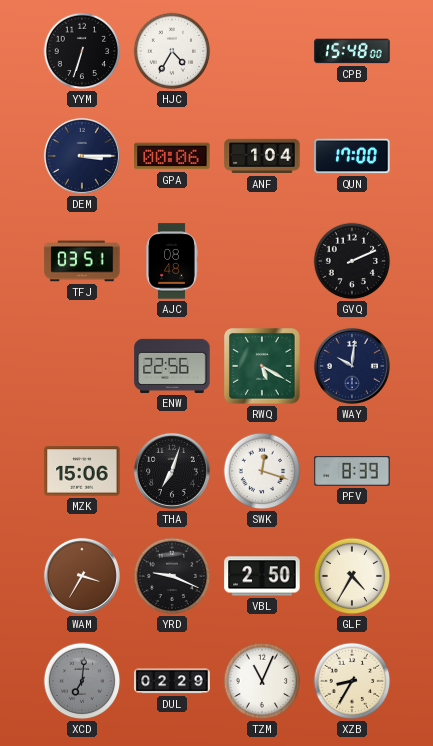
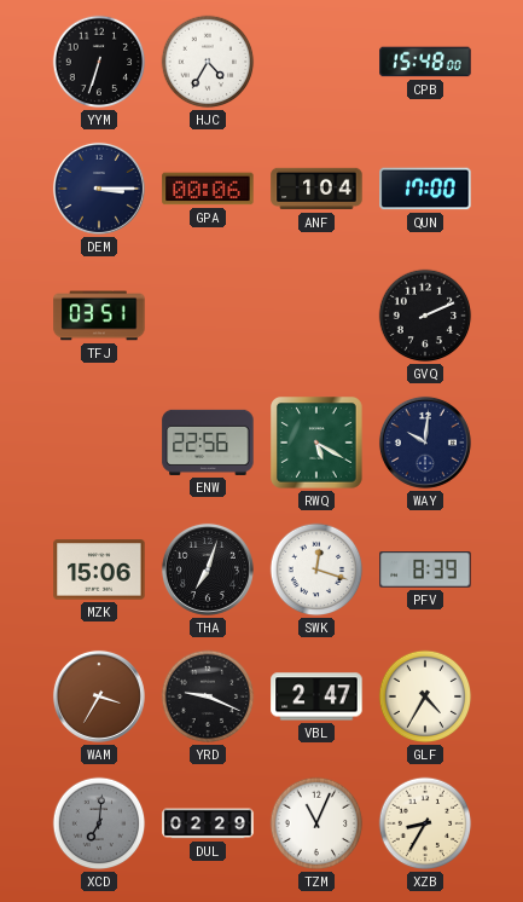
AJC: 08:48 -> none
VBL: 2:50 -> 2:47
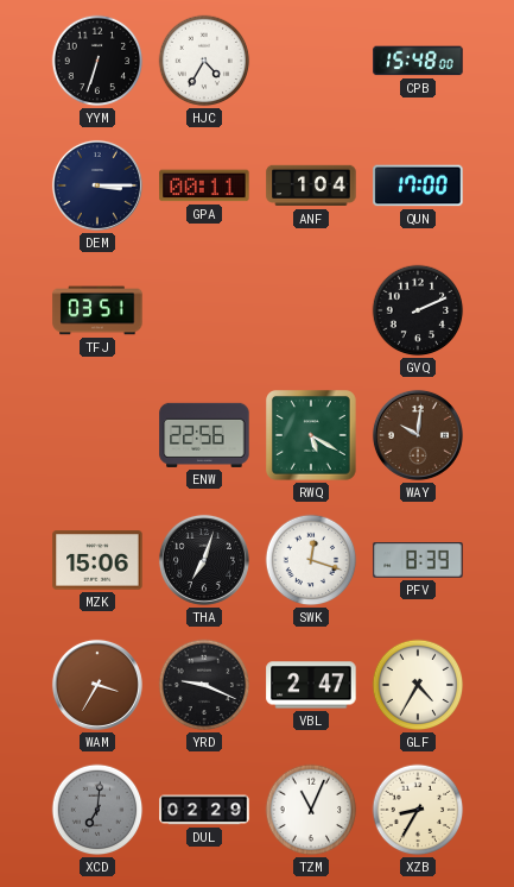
GPA: 00:06 -> 00:11
WAY dial: navy -> brown
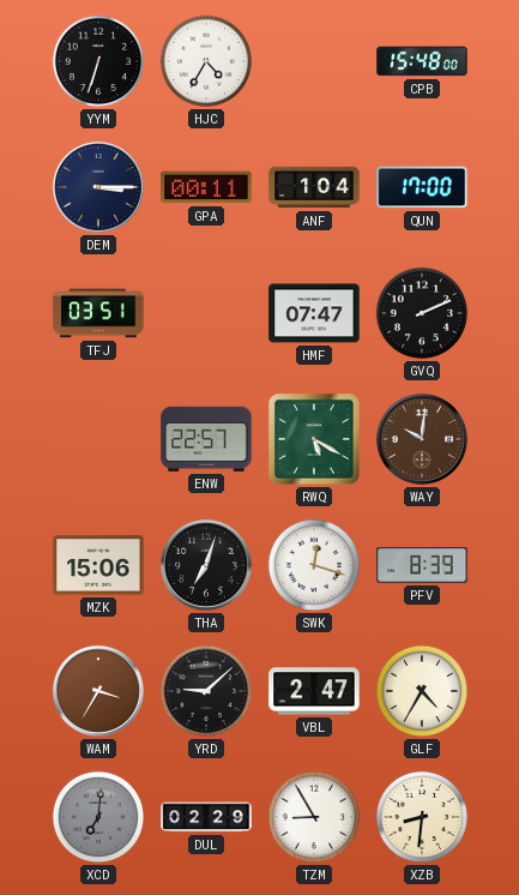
HMF: none -> 07:47
ENW: 22:56 -> 22:57
YRD: 9:19 -> 9:08
TZM: 11:04 -> 8:55
XZB: 8:35 -> 8:31
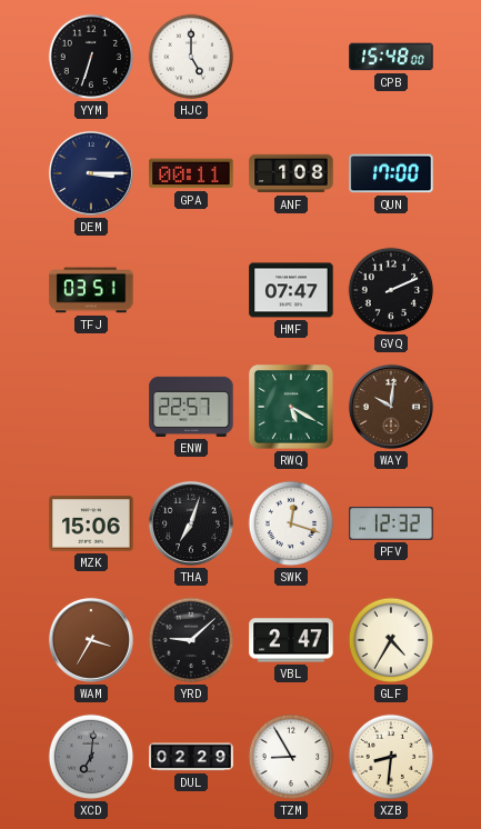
HJC: 4:35 -> 5:00
ANF: 1:04 -> 1:08
PFV: 8:39 -> 12:32
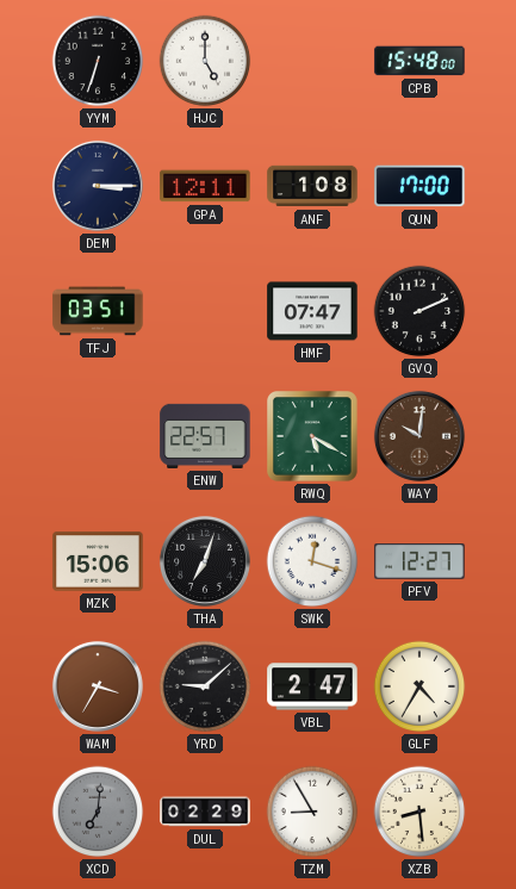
GPA: 00:11 -> 12:11
PFV: 12:32 -> 12:27
XZB: 8:31 -> 8:29
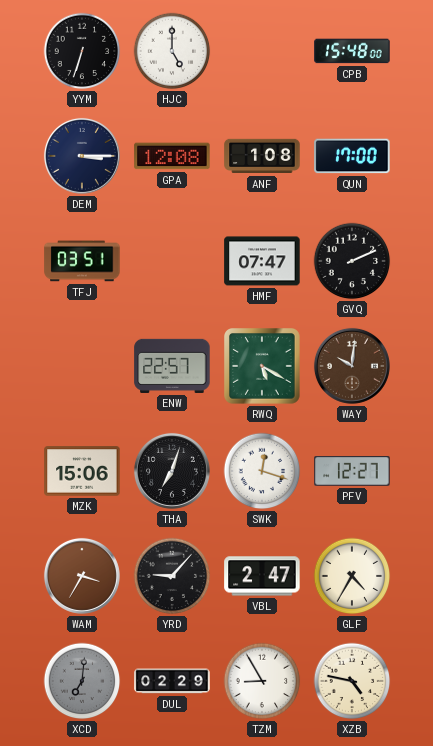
GPA: 12:11 -> 12:08
YRD: 9:08 -> 9:07
XZB: 8:29 -> 4:47
